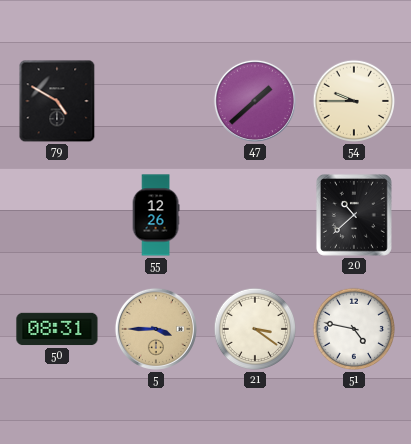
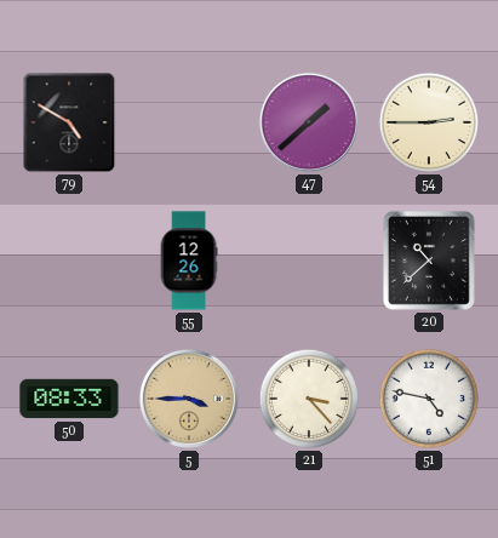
54: 9:45 -> 2:45
50: 08:31 -> 08:33
21: 3:21 -> 3:23
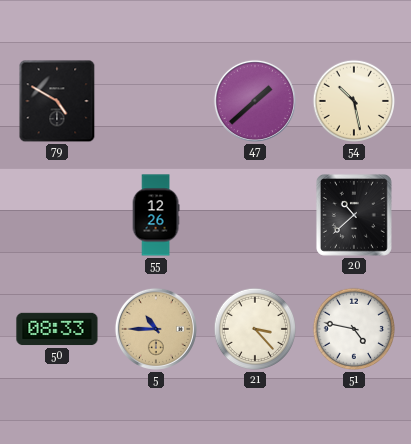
54: 2:45 -> 10:28
5: 3:45 -> 10:45
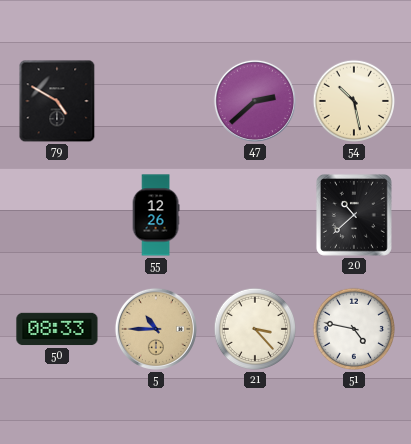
47: 1:38 -> 2:38
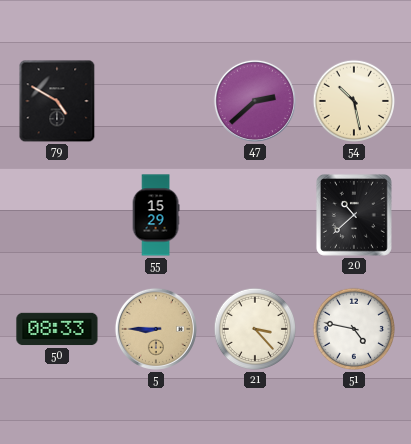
55: 12:26 -> 15:29
5: 10:45 -> 8:45
